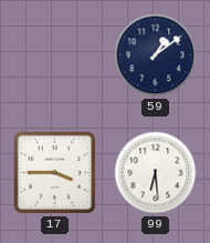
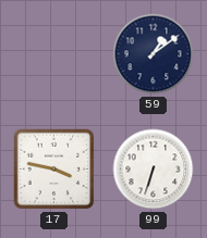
17: 3:45 -> 3:47
99: 6:29 -> 6:33
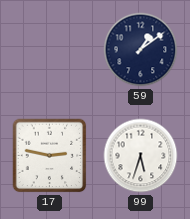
17: 3:47 -> 2:47
99: 6:33 -> 5:33
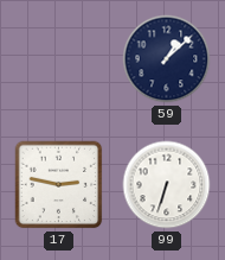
59: 1:09 -> 1:08
99: 5:33 -> 6:33
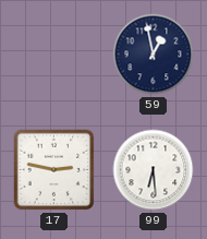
59: 1:08 -> 12:58
99: 6:33 -> 6:29
